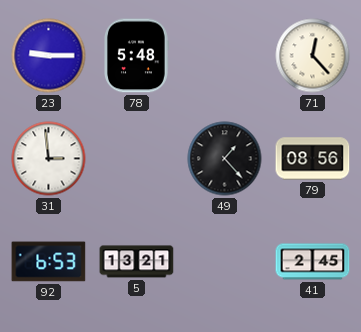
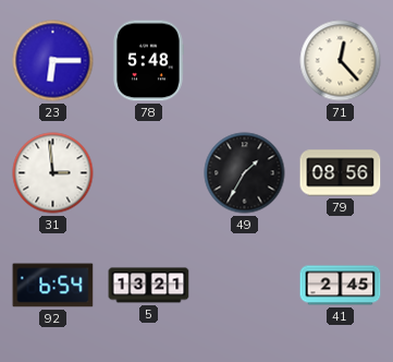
23: 9:15 -> 6:15
49: 1:23 -> 1:35
92: 6:53 -> 6:54
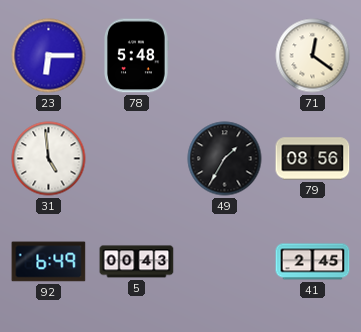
71: 12:23 -> 12:21
31: 2:59 -> 4:59
92: 6:54 -> 6:49
5: 13:21 -> 00:43
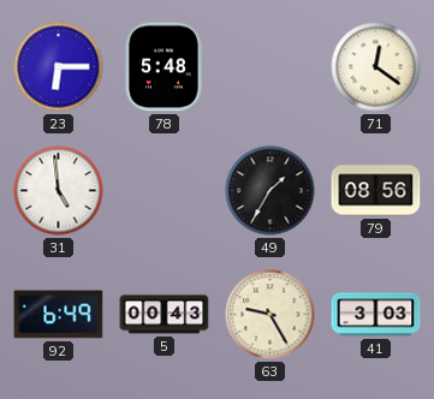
63: none -> 9:25
41: 2:45 -> 3:03
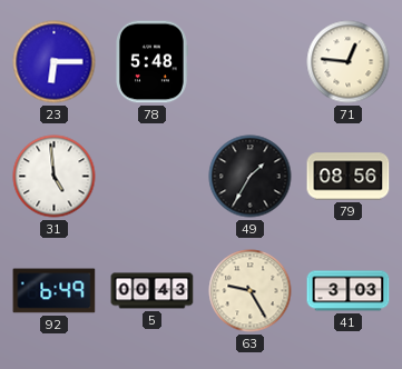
71: 12:21 -> 12:46
